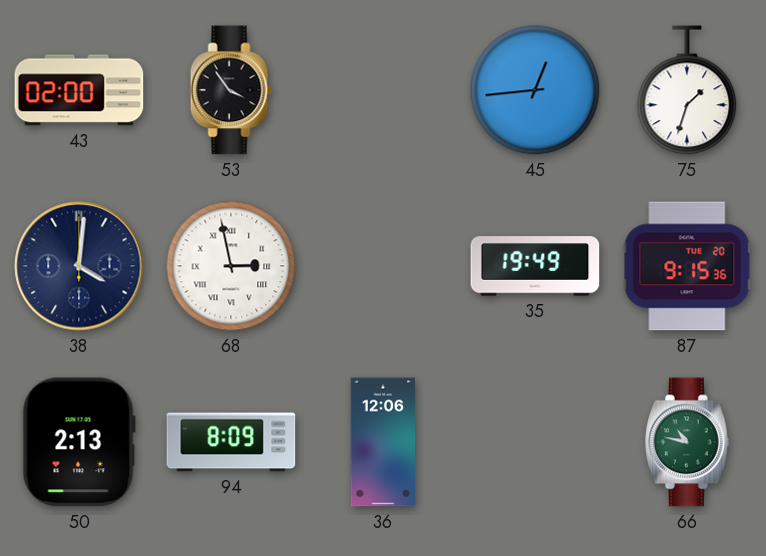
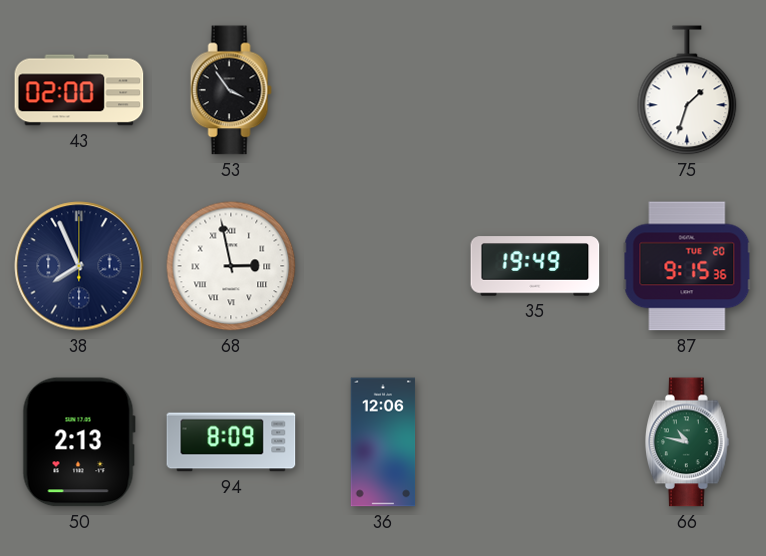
45: 12:44 -> none
38: 4:01 -> 7:56
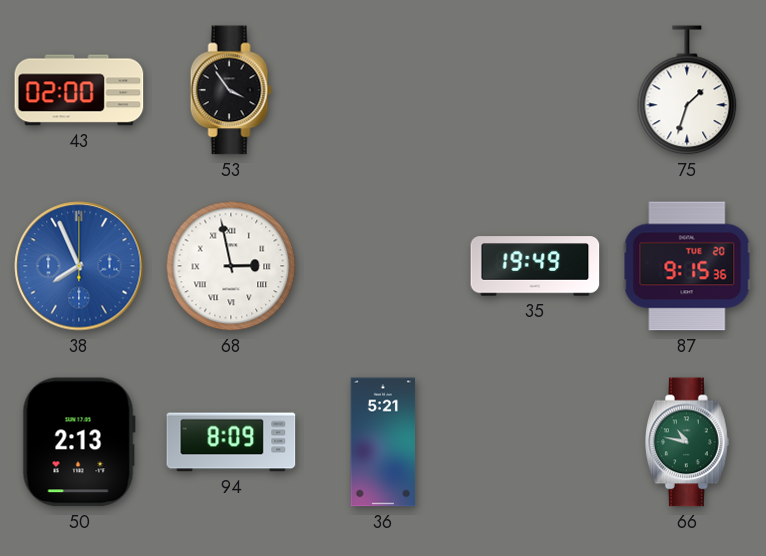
38 dial: navy -> blue
36: 12:06 -> 5:21
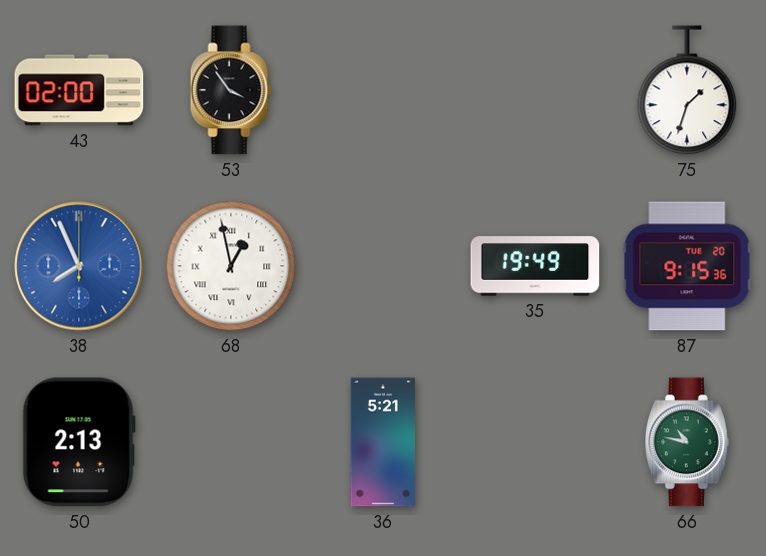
68: 2:58 -> 12:58
94: 8:09 -> none
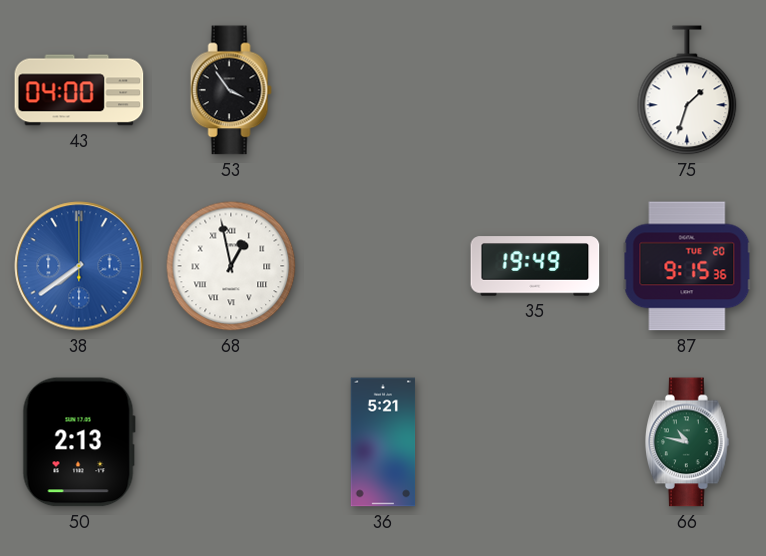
43: 02:00 -> 04:00
38: 7:56 -> 7:39
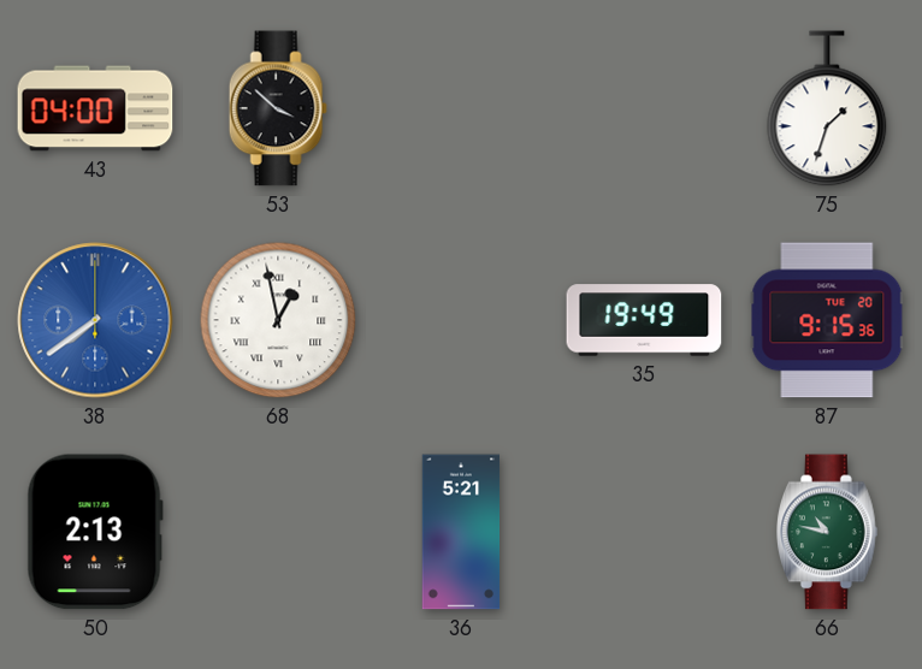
53: 3:54 -> 3:52
